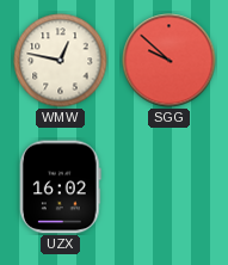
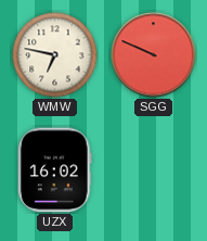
WMW: 12:47 -> 6:47
SGG: 9:52 -> 9:49
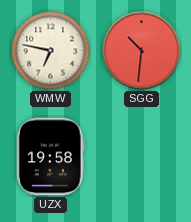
SGG: 9:49 -> 10:31
UZX: 16:02 -> 19:58
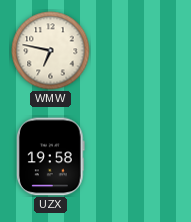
SGG: 10:31 -> none
